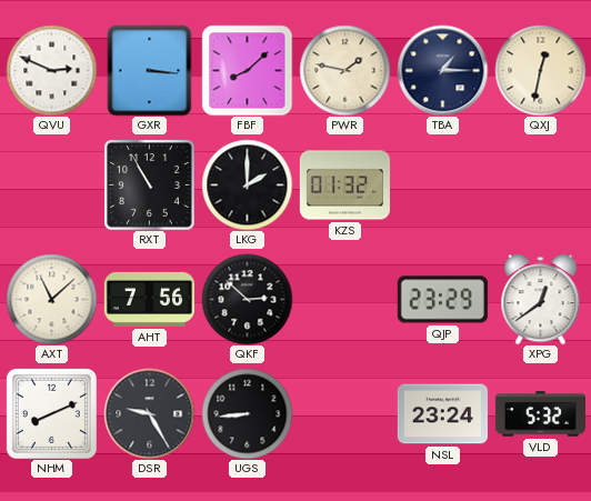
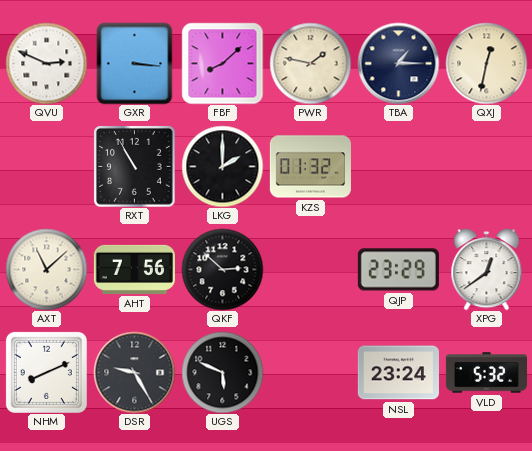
UGS: 8:44 -> 5:49
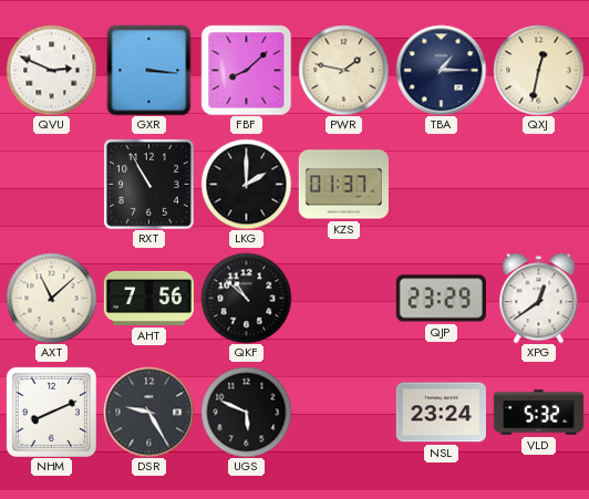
KZS: 01:32 -> 01:37
QKF: 2:52 -> 10:52
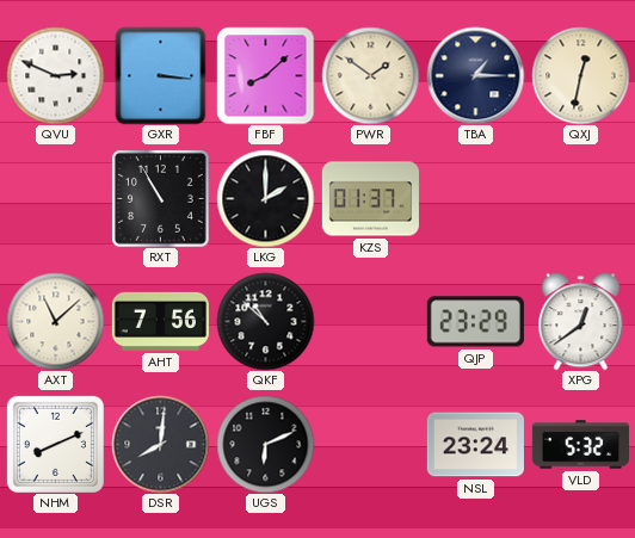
PWR: 1:47 -> 1:51
DSR: 9:25 -> 8:01
UGS: 5:49 -> 6:11
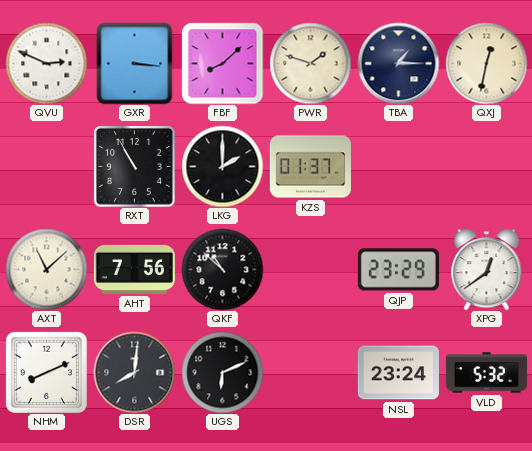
PWR: 1:51 -> 1:48
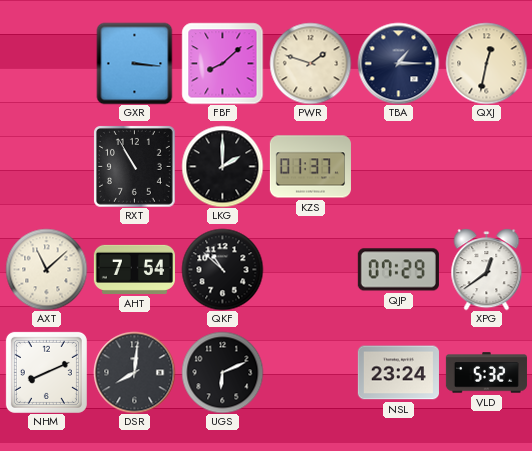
QVU: 2:49 -> none
AHT: 7:56 -> 7:54
QJP: 23:29 -> 07:29
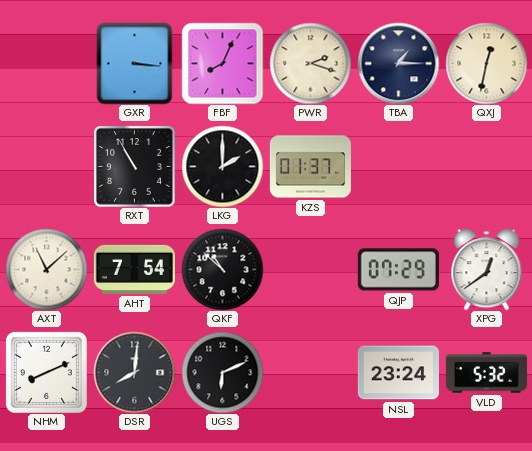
FBF: 8:08 -> 8:04
PWR: 1:48 -> 2:18
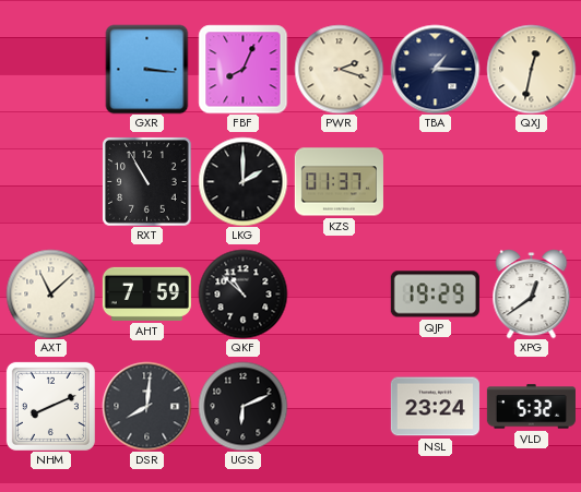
AHT: 7:54 -> 7:59
QJP: 07:29 -> 19:29
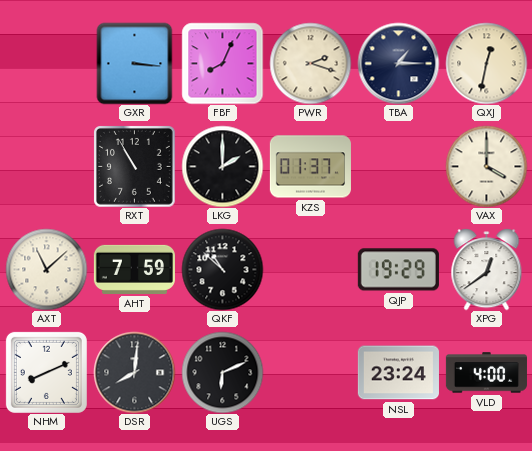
VAX: none -> 4:00
VLD: 5:32 -> 4:00
